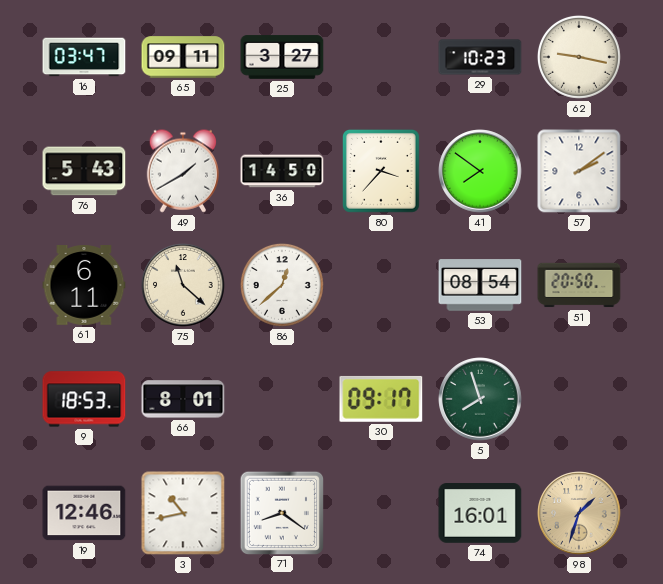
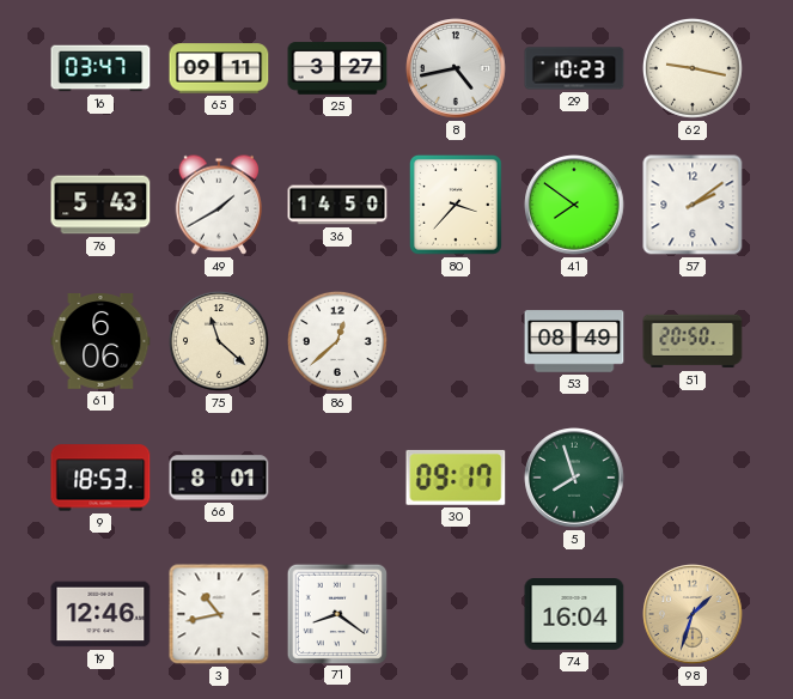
8: none -> 4:43
61: 6:11 -> 6:06
53: 08:54 -> 08:49
74: 16:01 -> 16:04
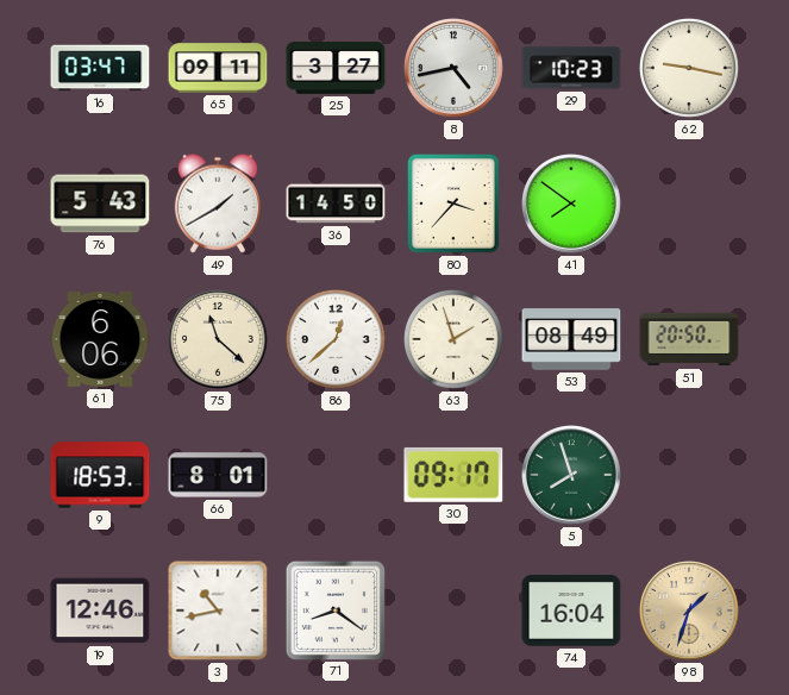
57: 2:09 -> none
63: none -> 1:57
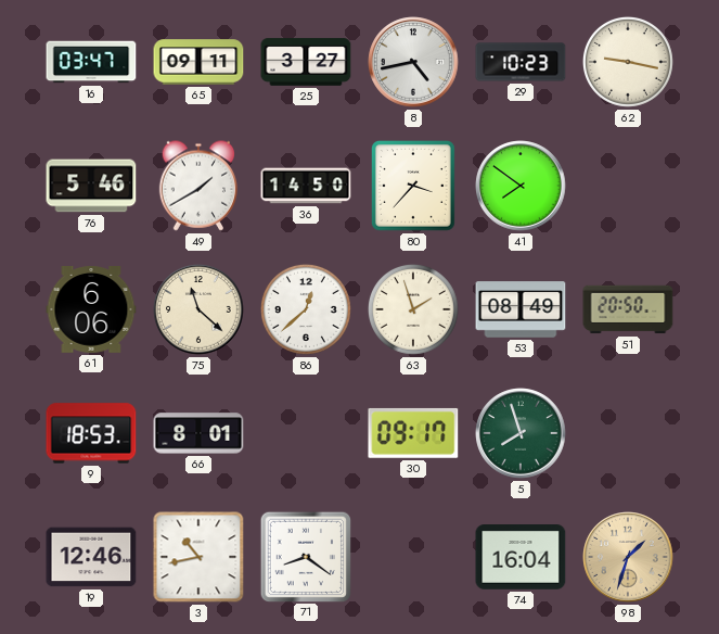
76: 5:43 -> 5:46
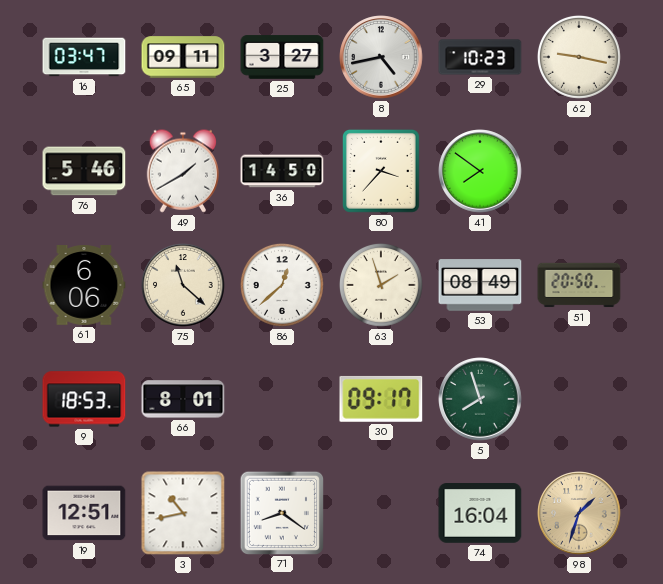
19: 12:46 -> 12:51
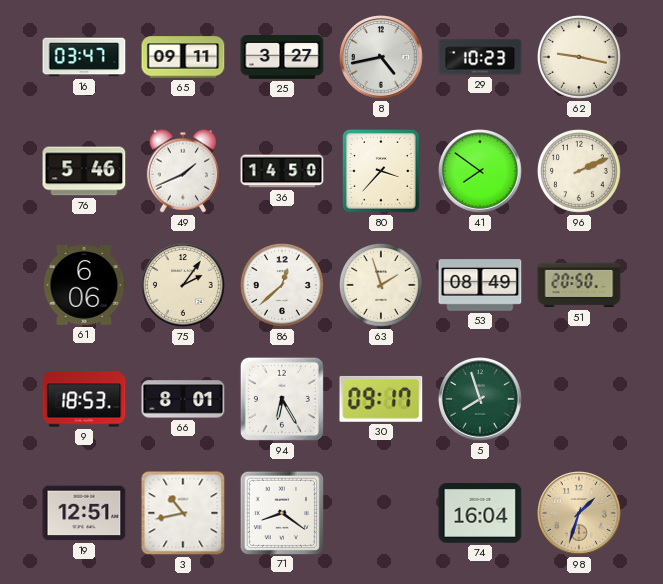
49: 1:40 -> 1:41
96: none -> 2:11
75: 11:22 -> 2:06
94: none -> 6:25
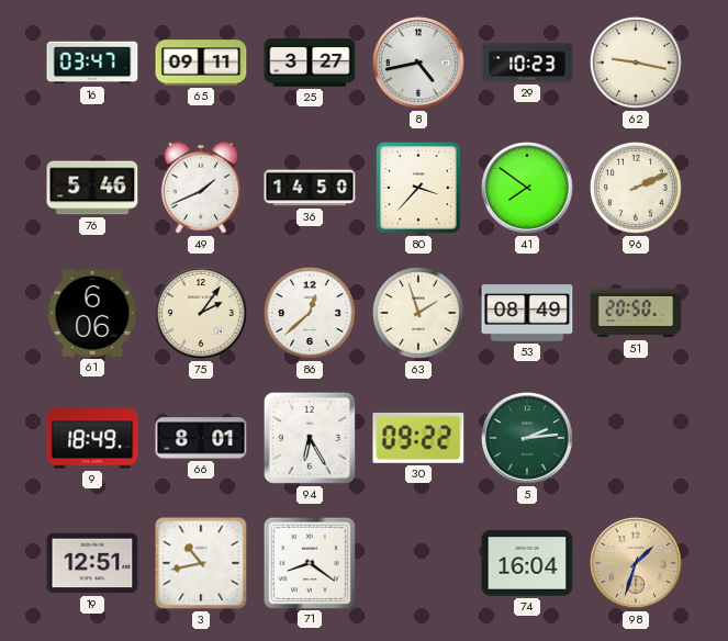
9: 18:53 -> 18:49
30: 09:17 -> 09:22
5: 7:57 -> 2:14
